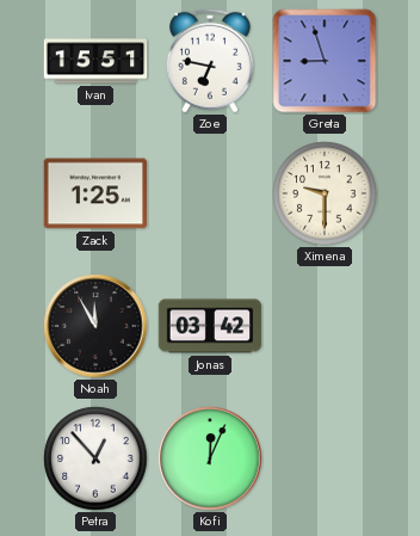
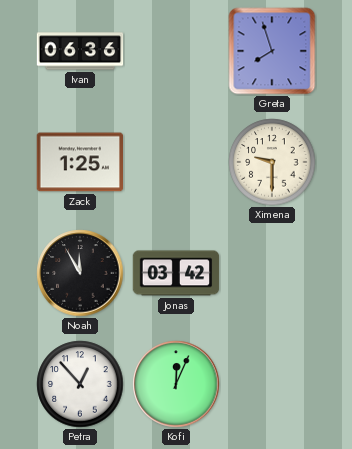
Ivan: 15:51 -> 06:36
Zoe: 6:47 -> none
Greta: 8:57 -> 7:57
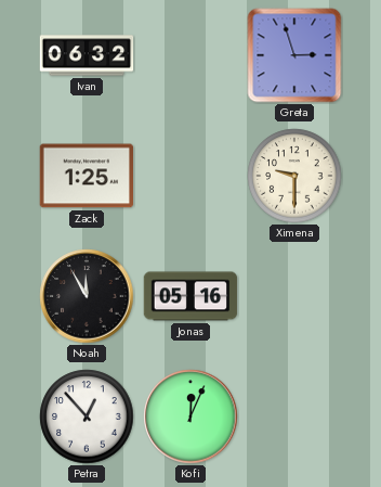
Ivan: 06:36 -> 06:32
Greta: 7:57 -> 2:57
Jonas: 03:42 -> 05:16
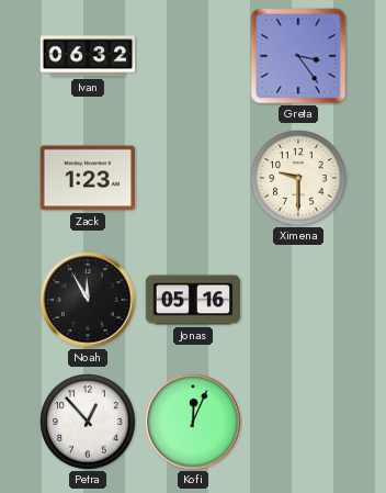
Greta: 2:57 -> 3:24
Zack: 1:25 -> 1:23
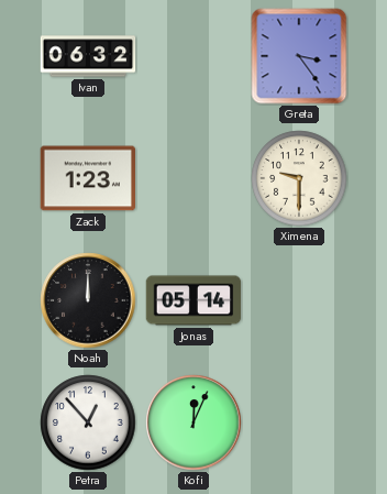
Noah: 11:55 -> 12:00
Jonas: 05:16 -> 05:14
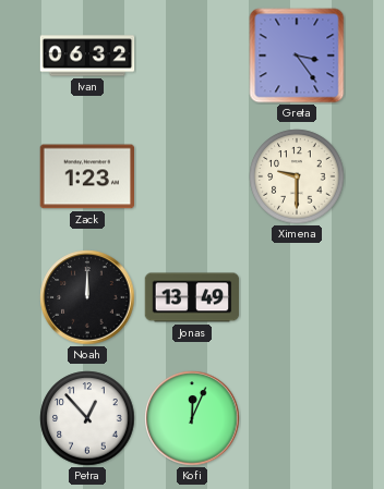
Jonas: 05:14 -> 13:49
